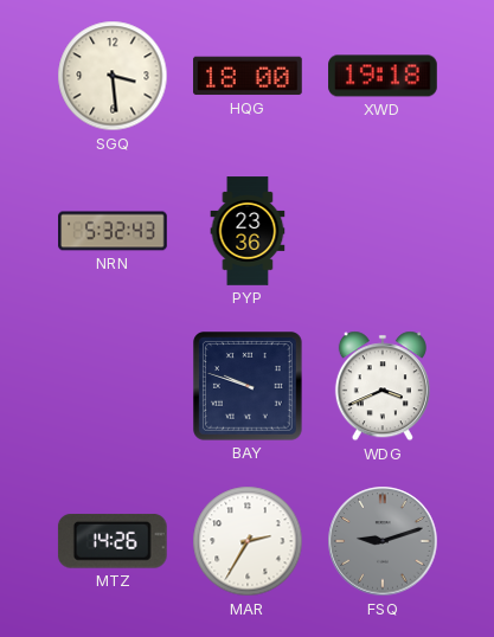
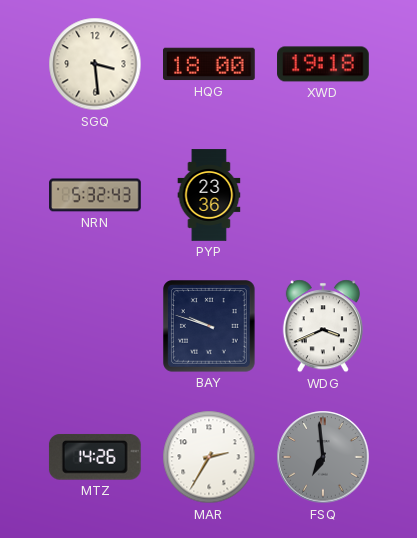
FSQ: 9:12 -> 6:59
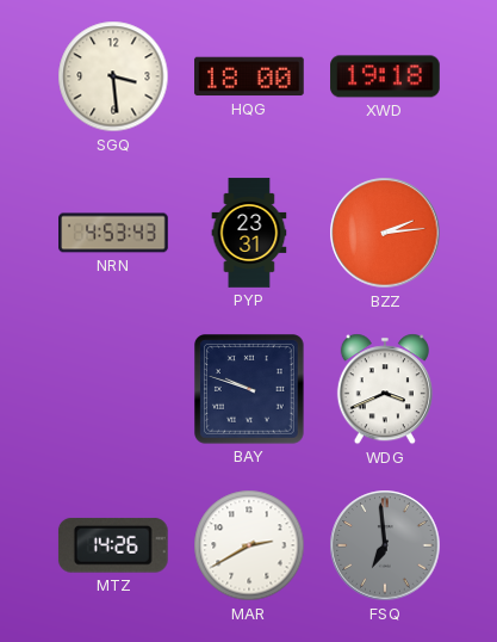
NRN: 5:32 -> 4:53
PYP: 23:36 -> 23:31
BZZ: none -> 2:14
MAR: 2:35 -> 2:40
